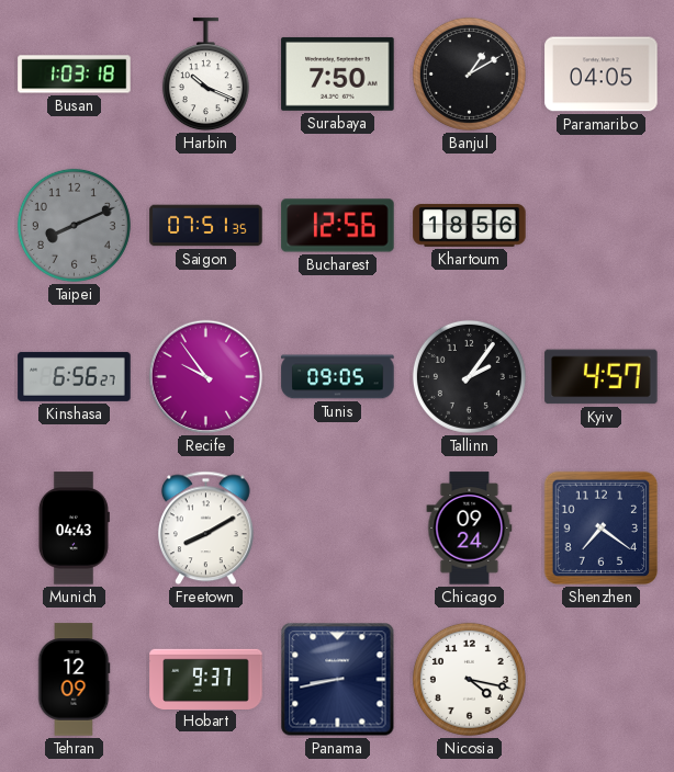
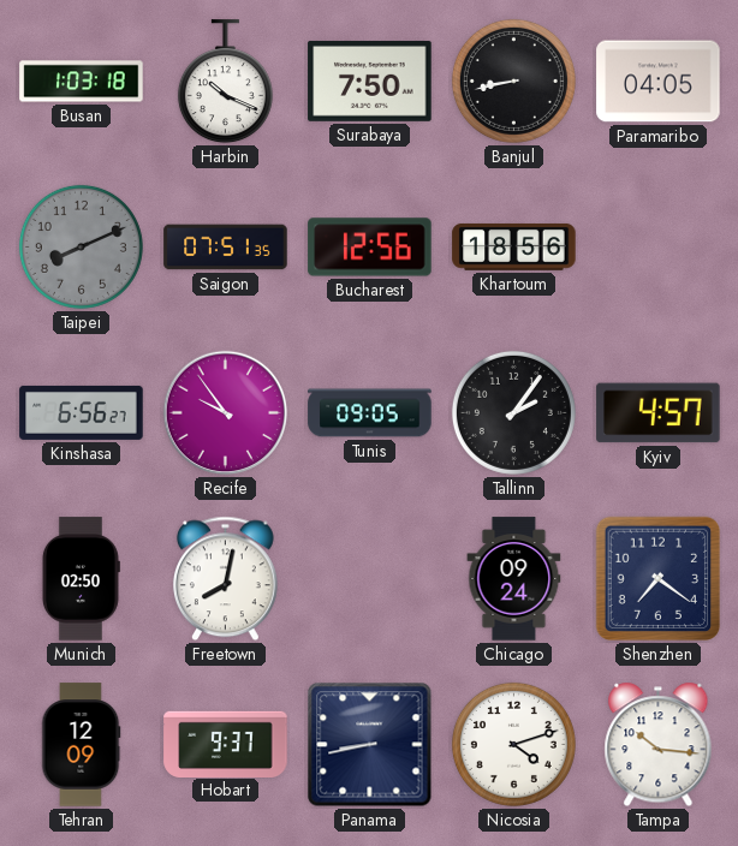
Banjul: 1:10 -> 8:43
Munich: 04:43 -> 02:50
Freetown: 8:10 -> 8:02
Nicosia: 4:17 -> 4:12
Tampa: none -> 10:16
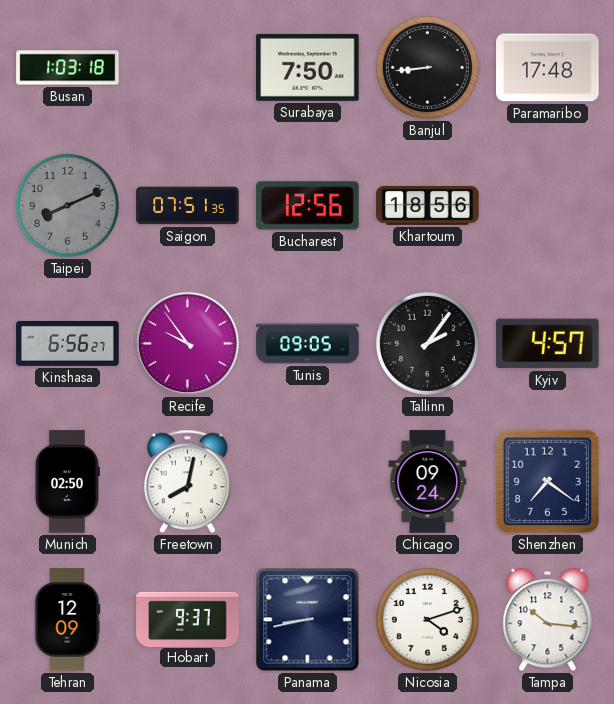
Harbin: 10:19 -> none
Banjul: 8:43 -> 8:44
Paramaribo: 04:05 -> 17:48
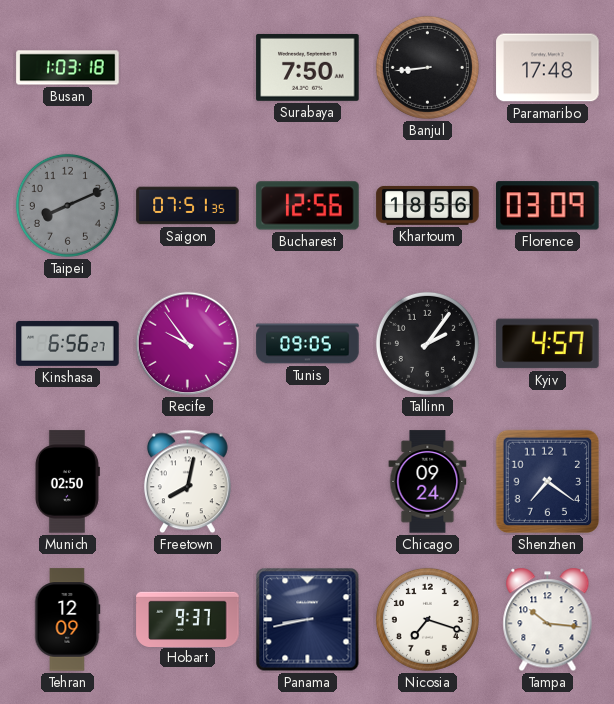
Florence: none -> 03:09
Nicosia: 4:12 -> 7:18
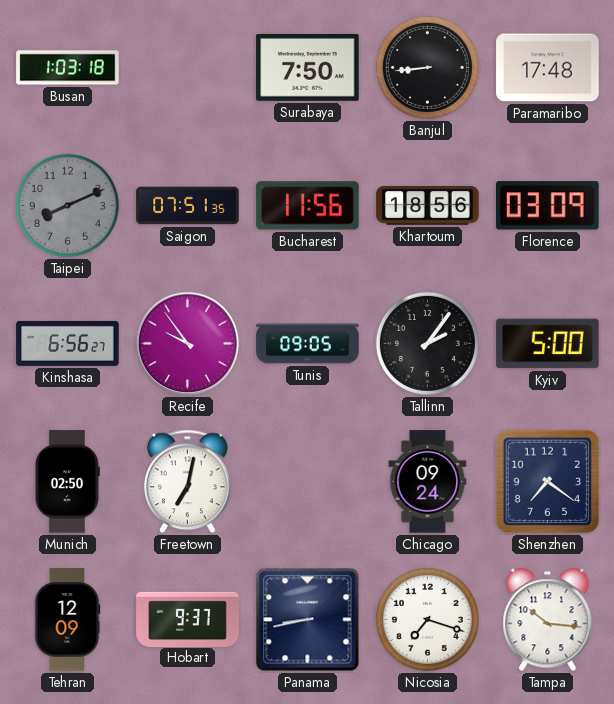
Bucharest: 12:56 -> 11:56
Kyiv: 4:57 -> 5:00
Freetown: 8:02 -> 7:02
